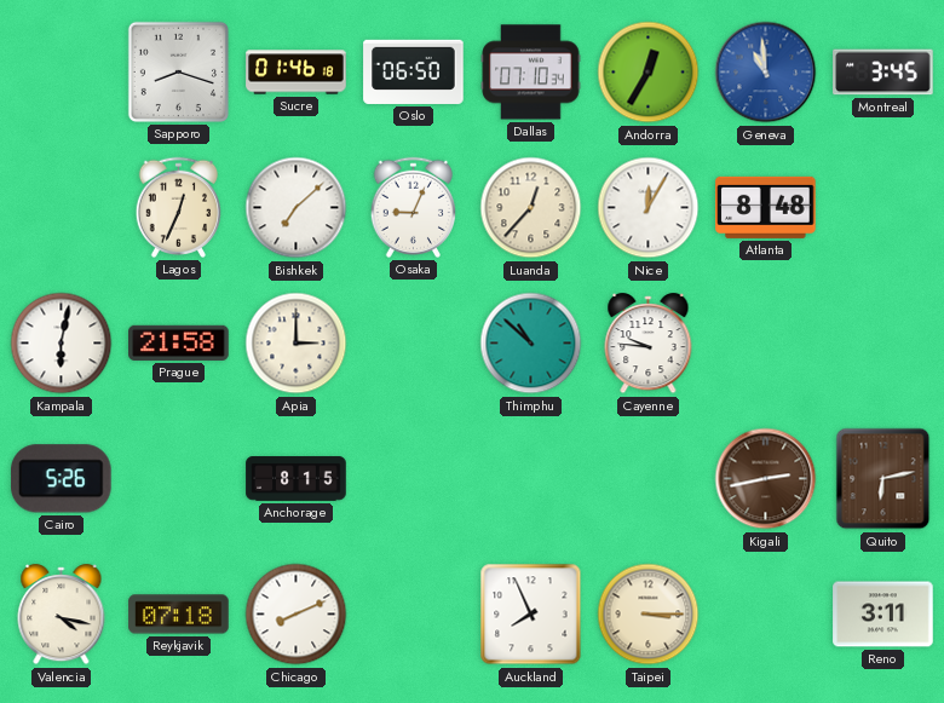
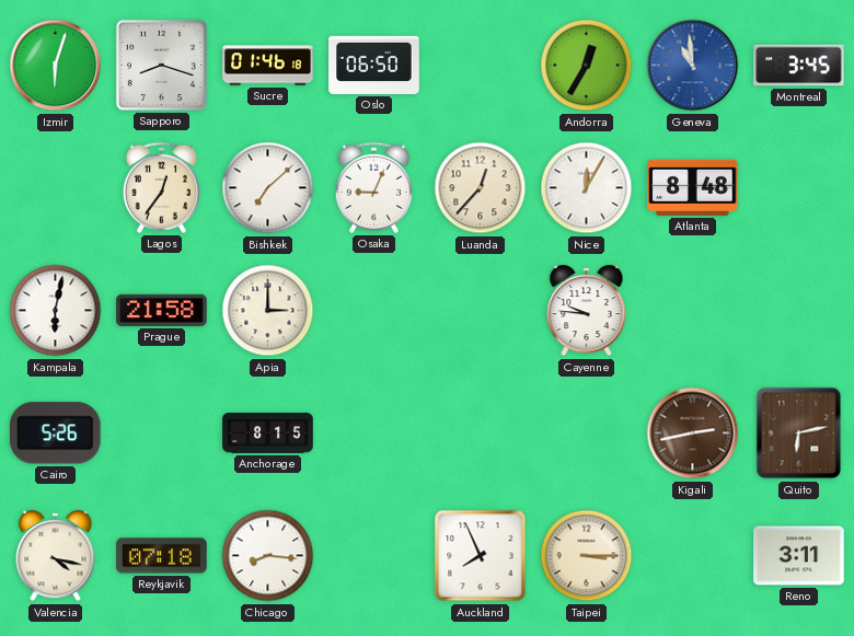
Izmir: none -> 6:03
Dallas: 07:10 -> none
Lagos: 12:34 -> 12:36
Thimphu: 10:52 -> none
Chicago: 8:11 -> 8:16
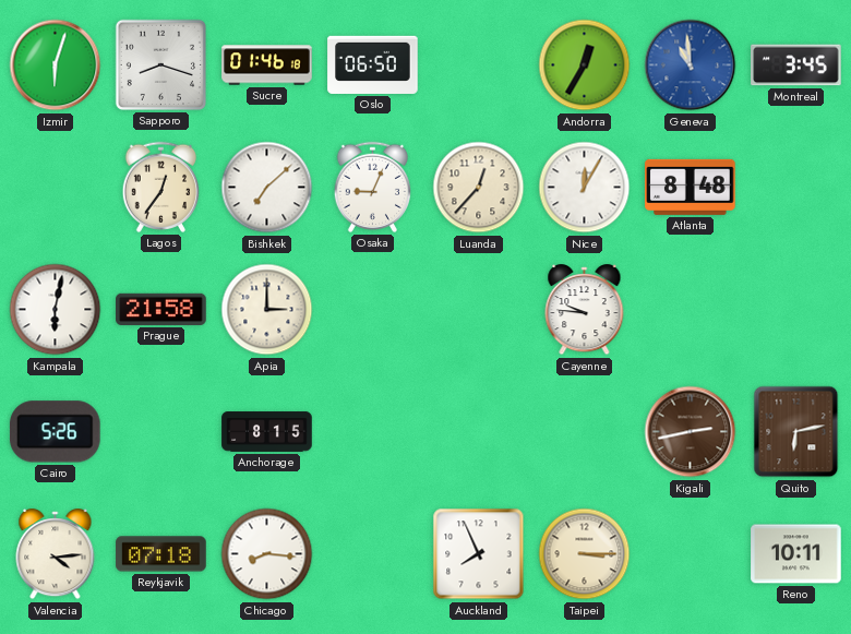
Valencia: 4:17 -> 4:14
Reno: 3:11 -> 10:11
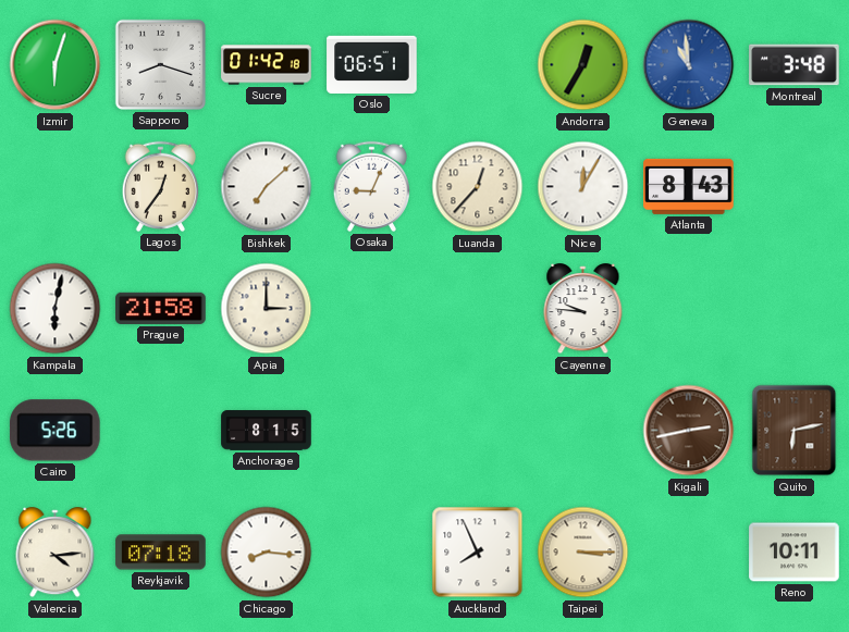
Sucre: 01:46 -> 01:42
Oslo: 06:50 -> 06:51
Montreal: 3:45 -> 3:48
Atlanta: 8:48 -> 8:43
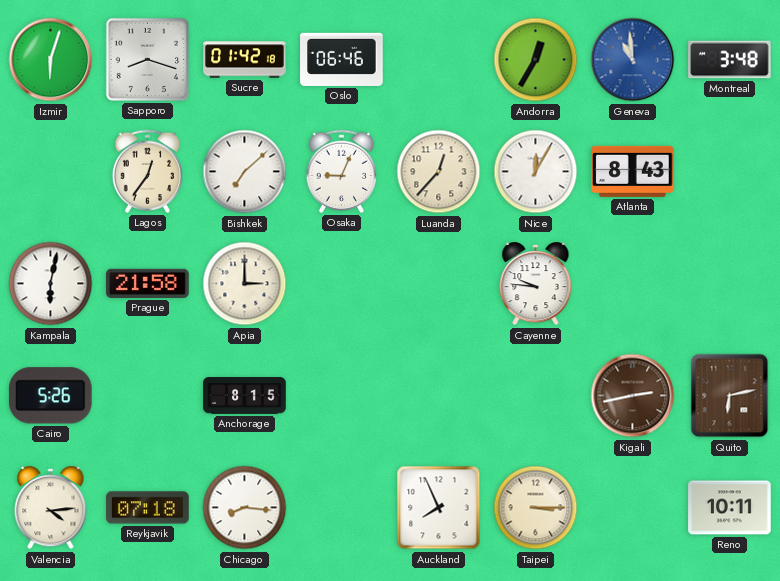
Oslo: 06:51 -> 06:46
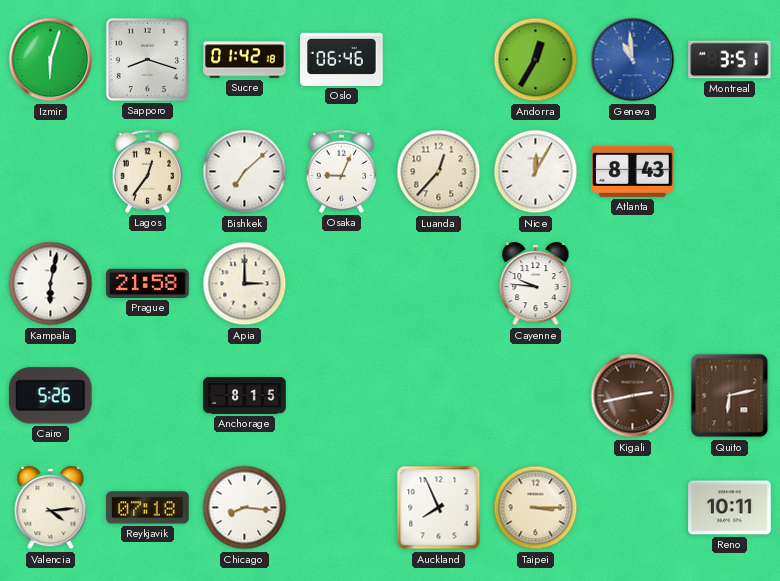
Montreal: 3:48 -> 3:51
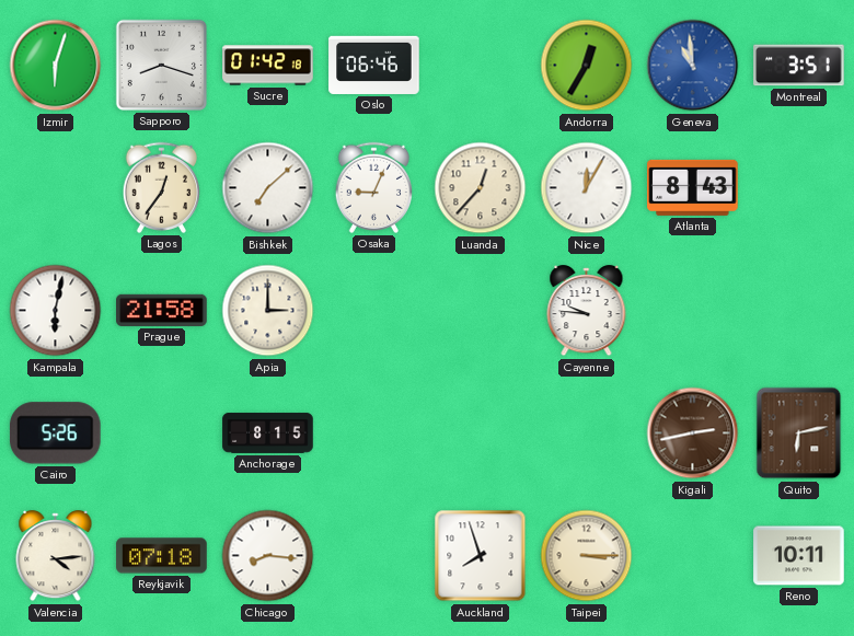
Auckland: 7:56 -> 7:57
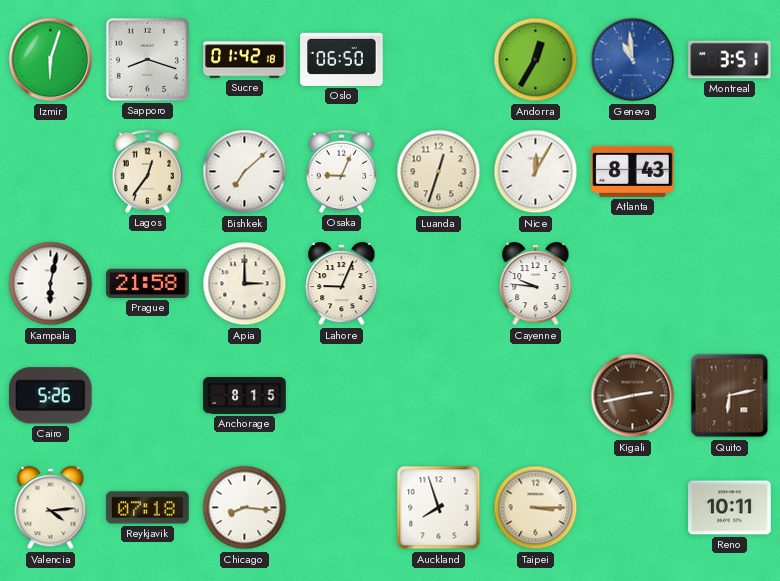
Oslo: 06:46 -> 06:50
Luanda: 12:37 -> 12:33
Lahore: none -> 9:04
